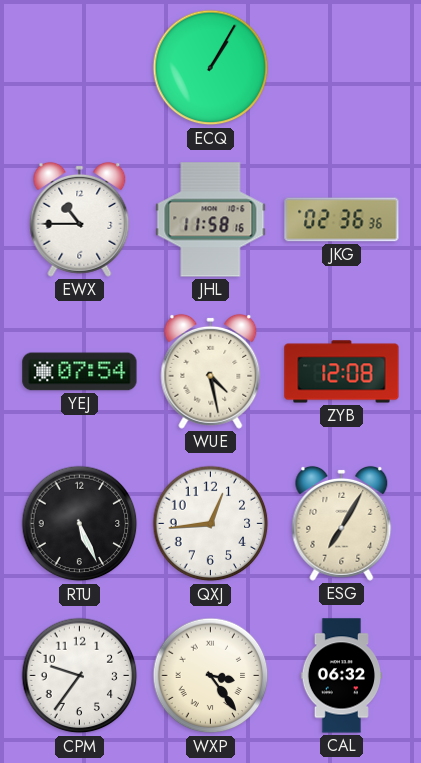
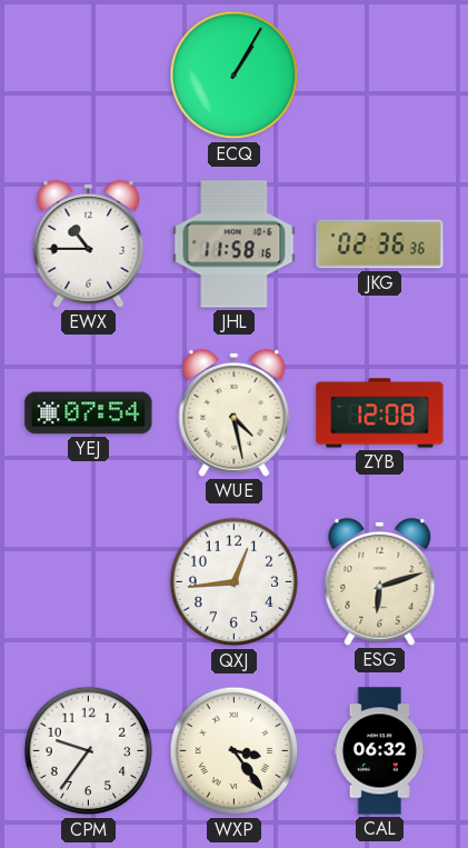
RTU: 5:26 -> none
ESG: 7:05 -> 6:12
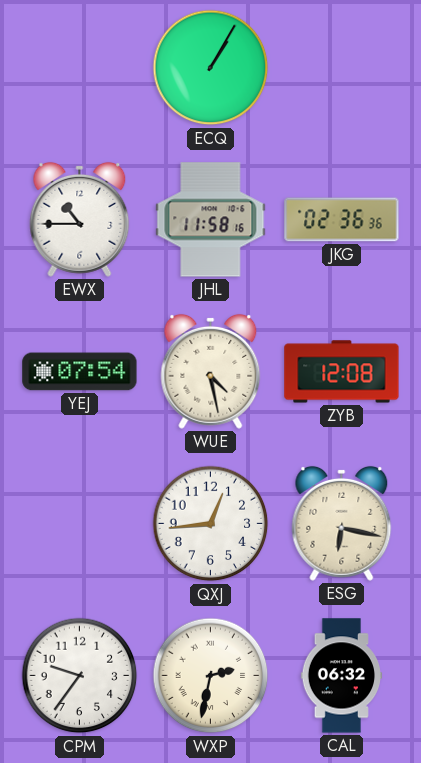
ESG: 6:12 -> 6:17
WXP: 3:24 -> 2:32
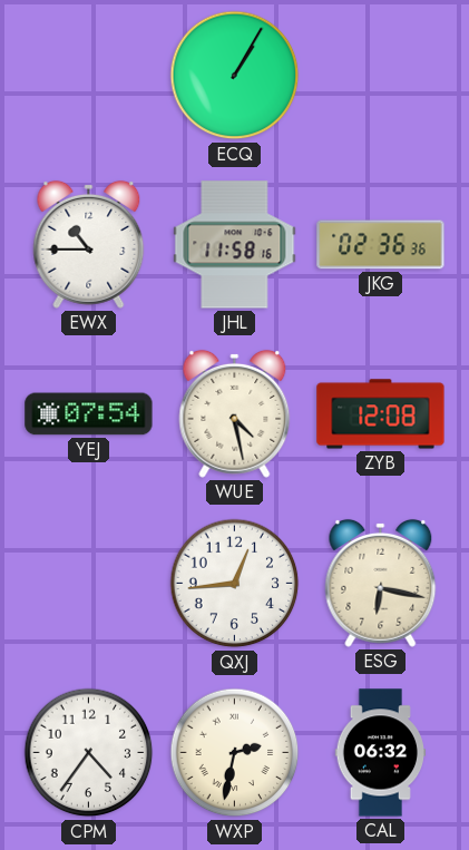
CPM: 9:36 -> 4:36
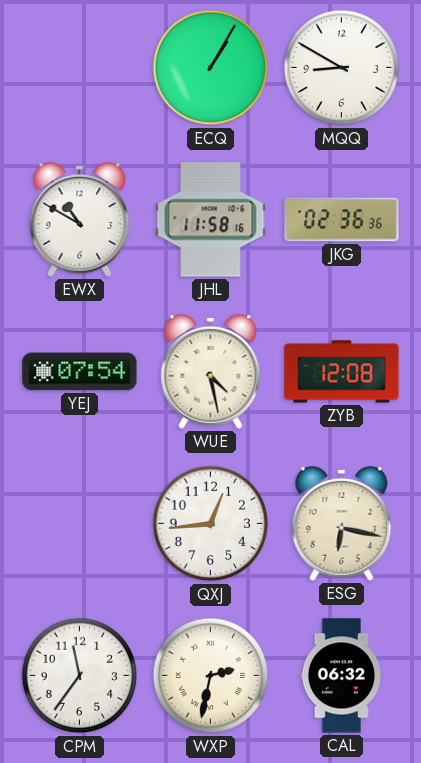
MQQ: none -> 8:50
EWX: 10:45 -> 10:50
CPM: 4:36 -> 11:36
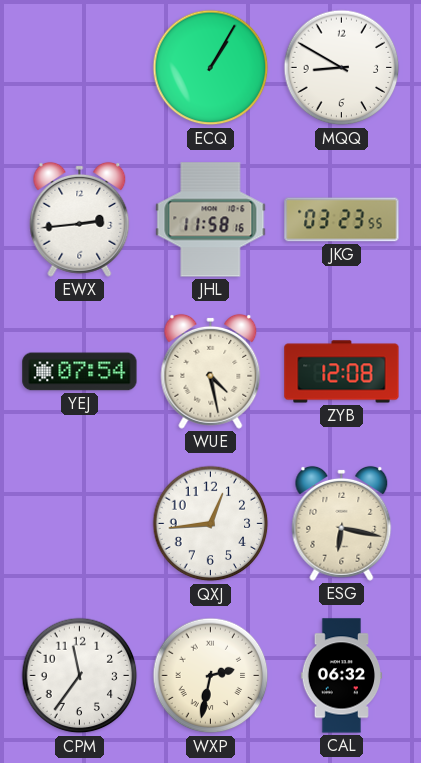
EWX: 10:50 -> 2:44
JKG: 02:36 -> 03:23
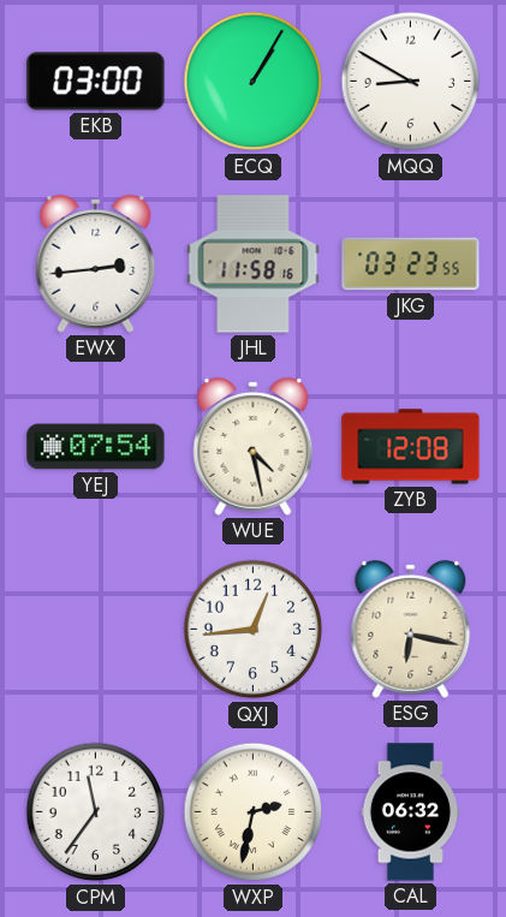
EKB: none -> 03:00
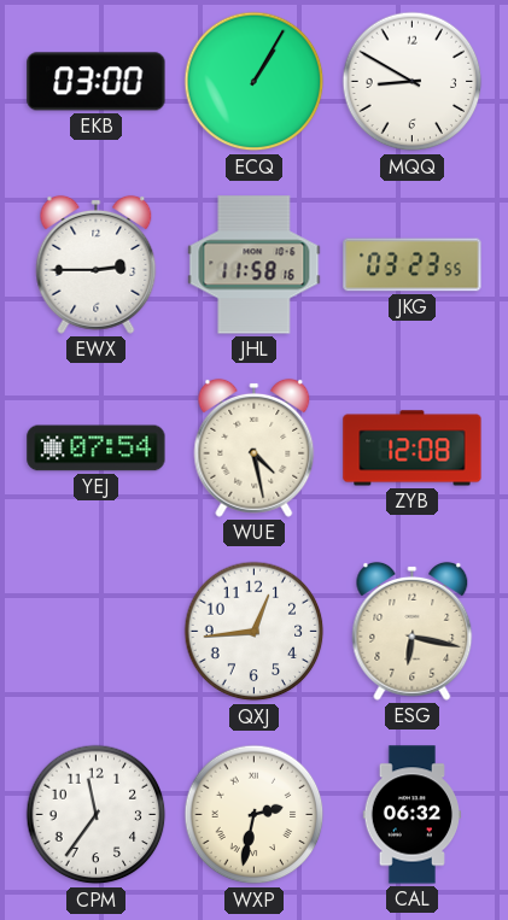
EWX: 2:44 -> 2:45
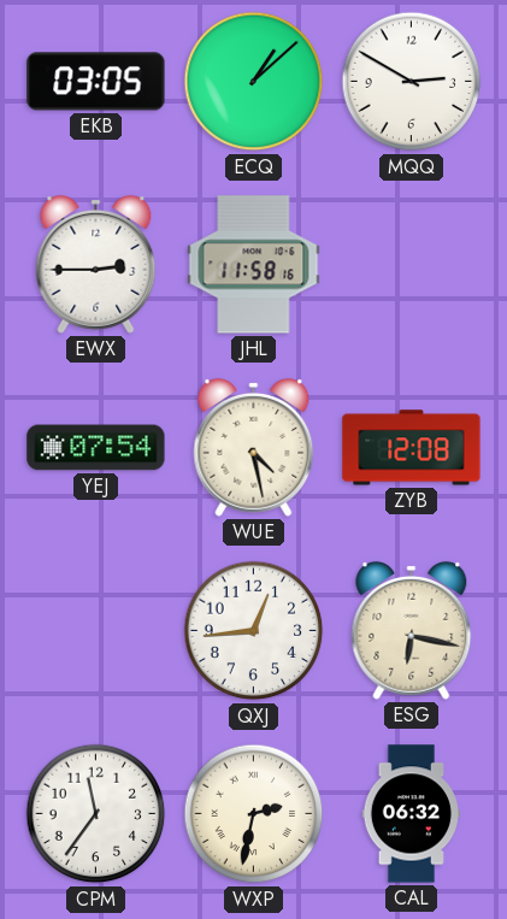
EKB: 03:00 -> 03:05
ECQ: 1:05 -> 1:08
MQQ: 8:50 -> 2:50
JKG: 03:23 -> none
